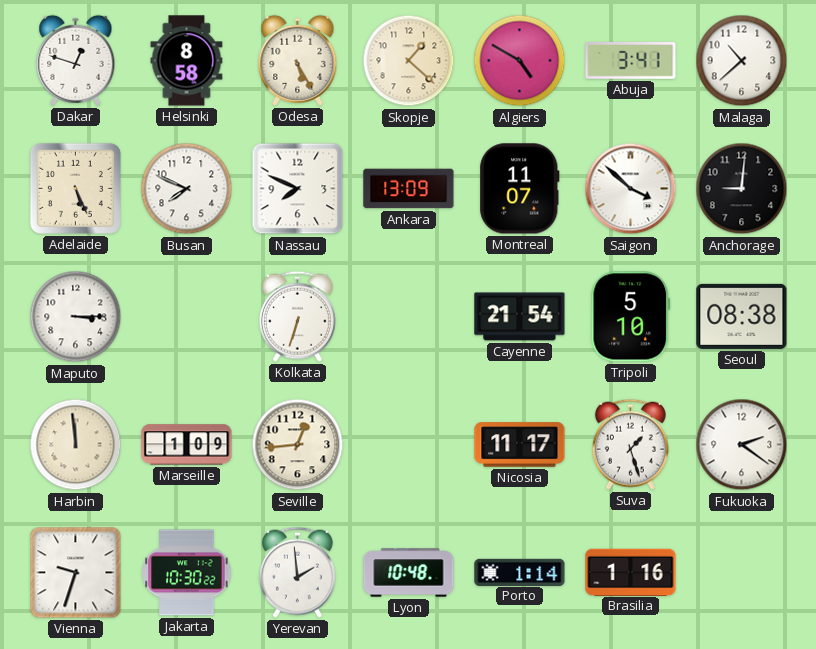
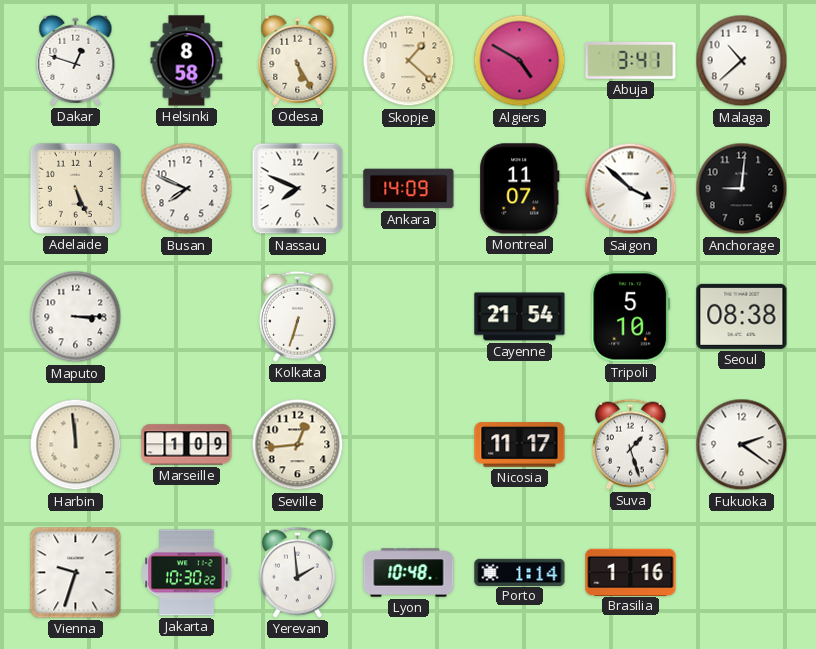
Ankara: 13:09 -> 14:09
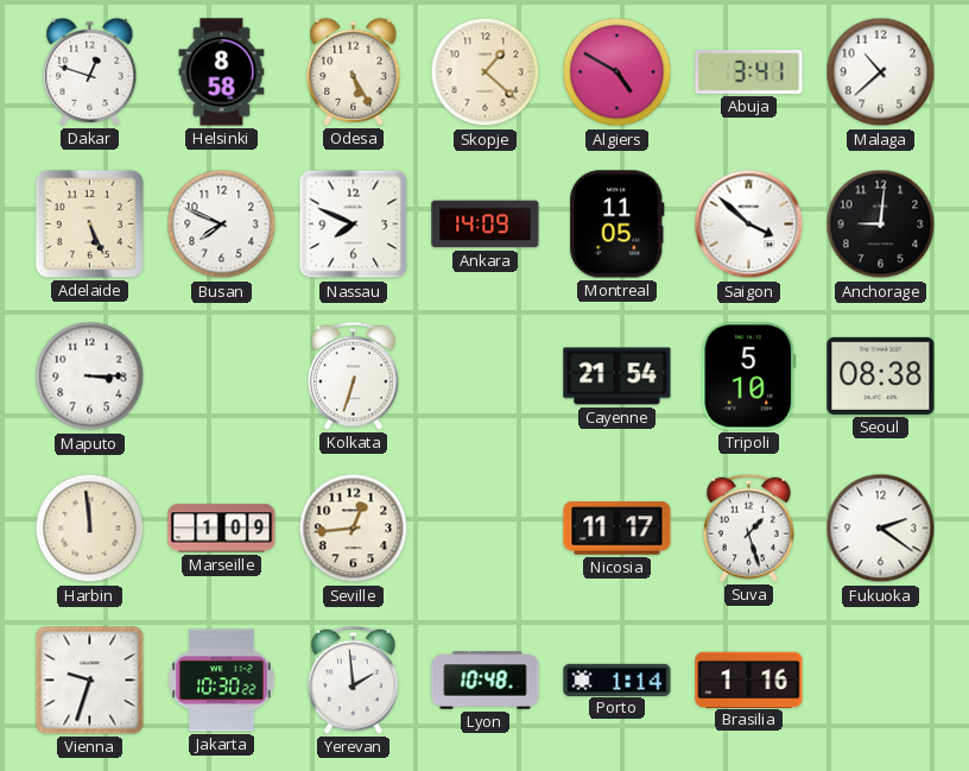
Montreal: 11:07 -> 11:05
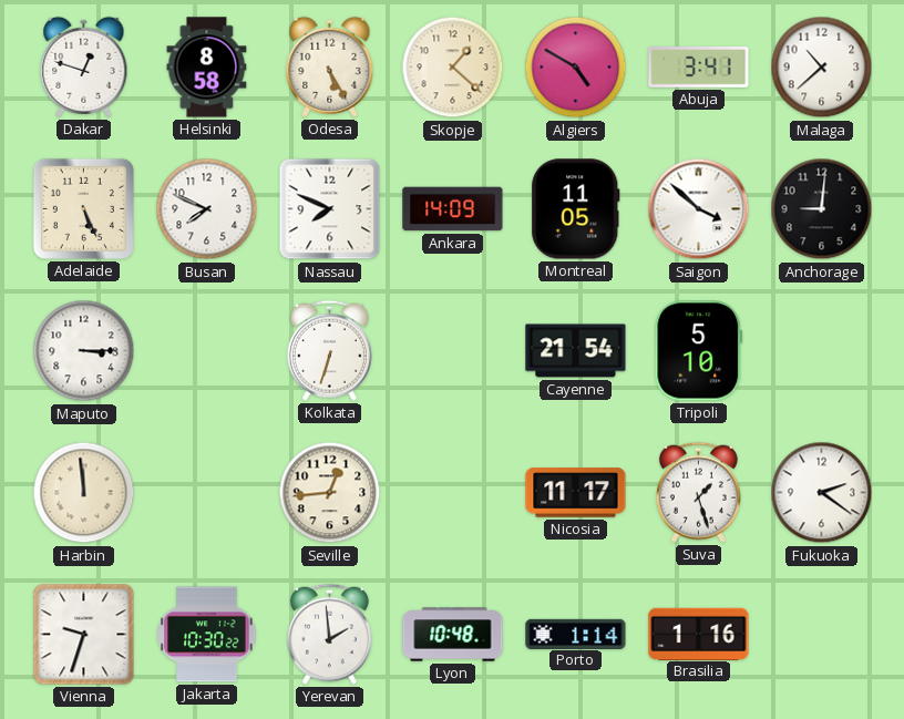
Seoul: 08:38 -> none
Marseille: 1:09 -> none
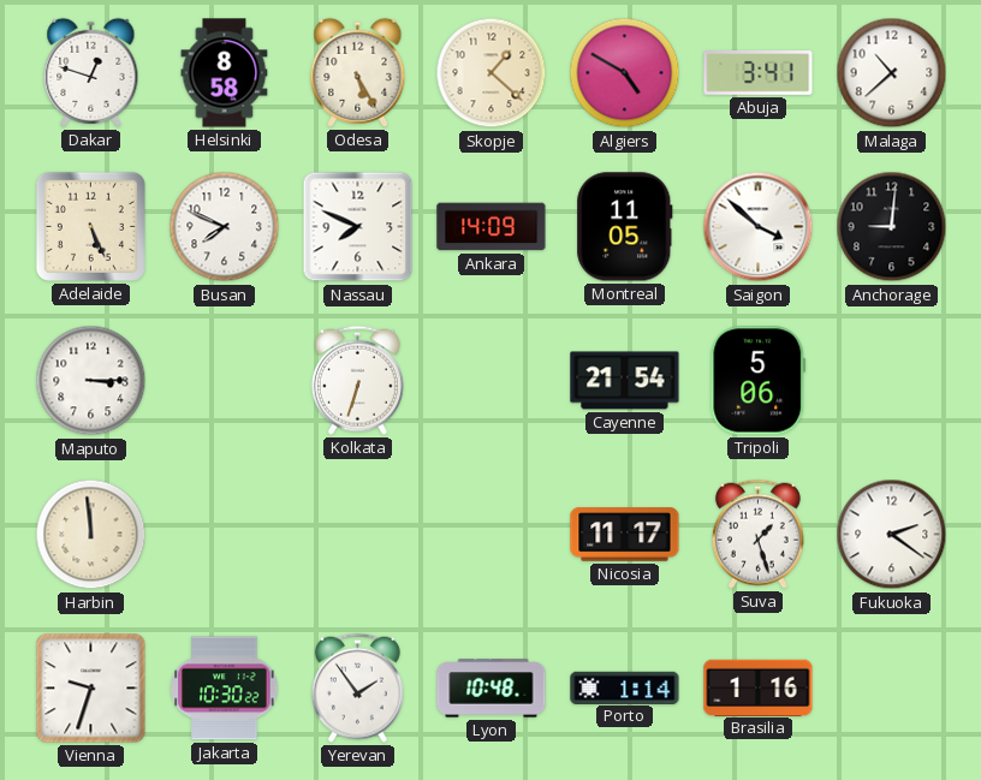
Tripoli: 5:10 -> 5:06
Seville: 12:44 -> none
Yerevan: 1:59 -> 1:54
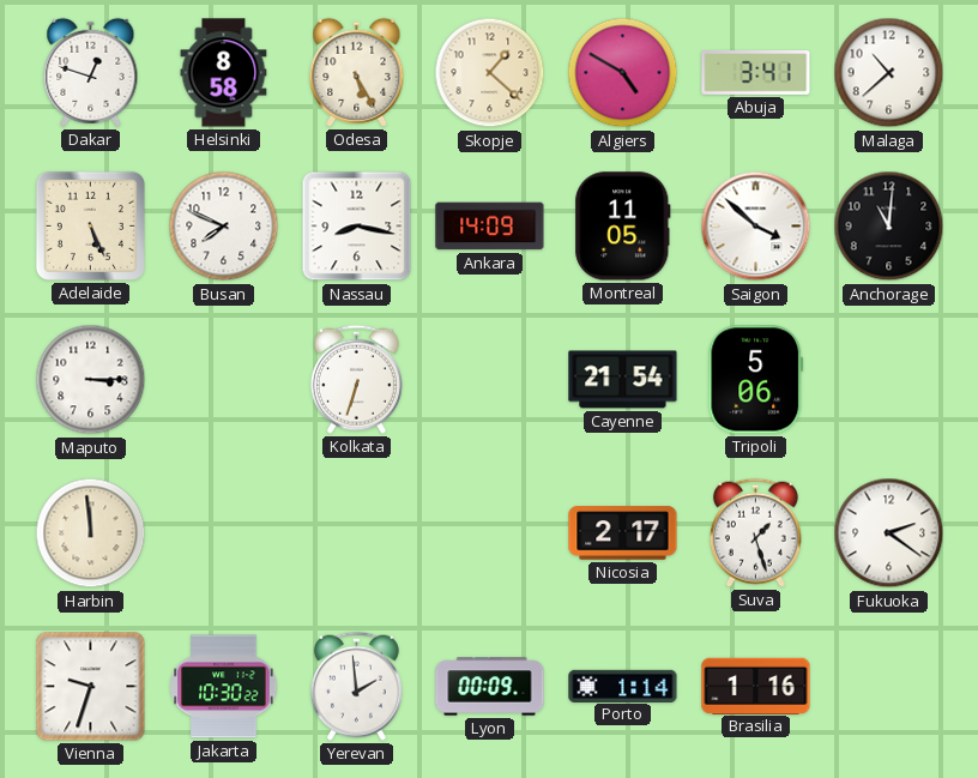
Nassau: 7:49 -> 8:17
Anchorage: 9:01 -> 11:01
Nicosia: 11:17 -> 2:17
Yerevan: 1:54 -> 1:59
Lyon: 10:48 -> 00:09
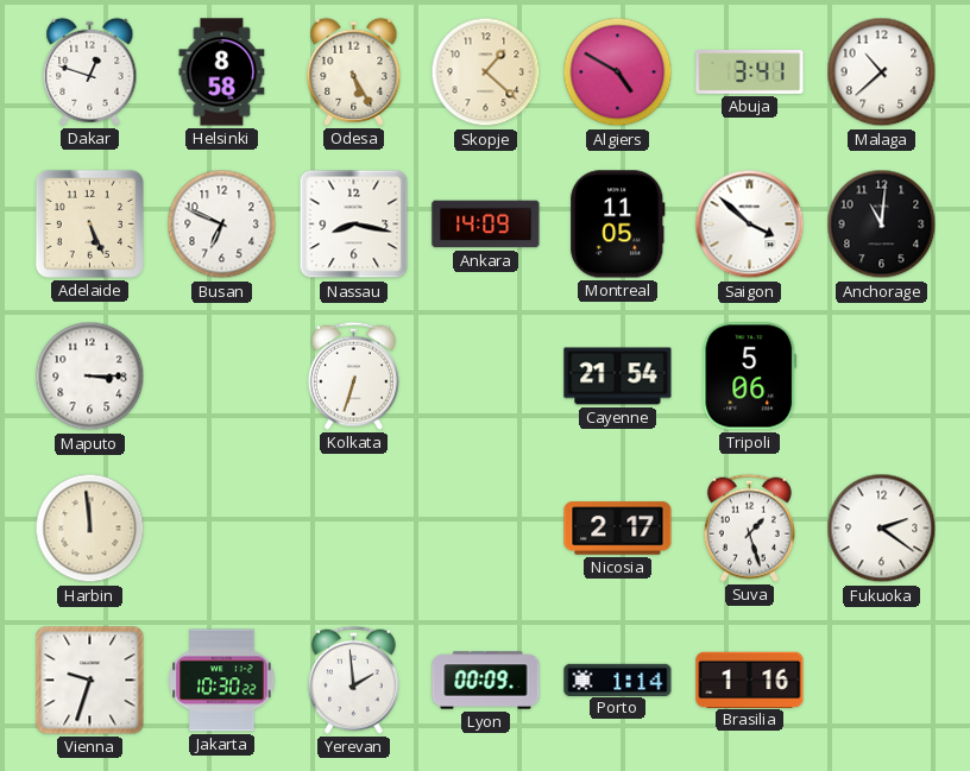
Busan: 7:49 -> 6:49
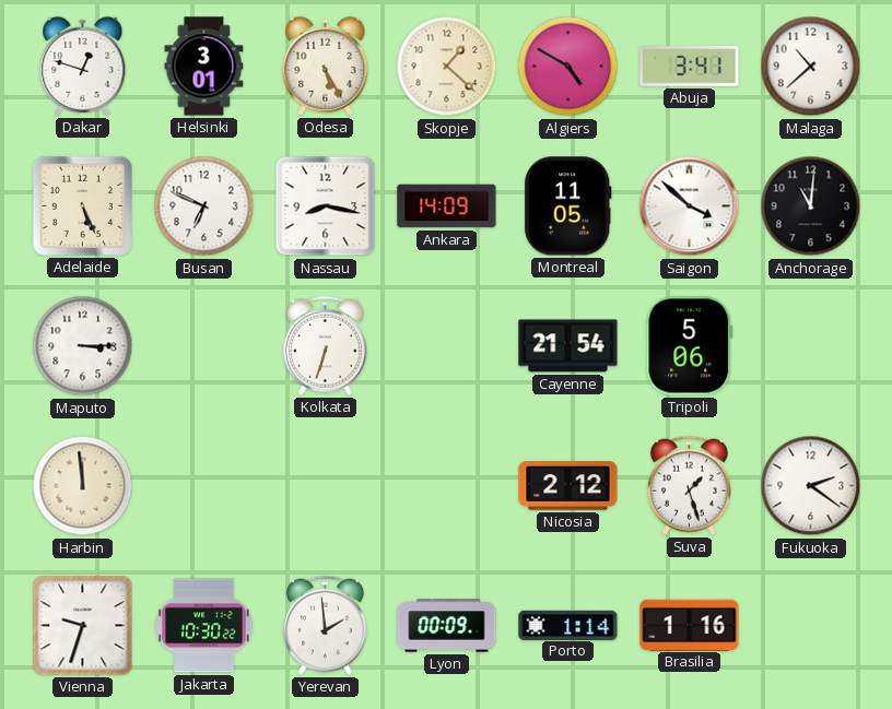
Helsinki: 8:58 -> 3:01
Nicosia: 2:17 -> 2:12
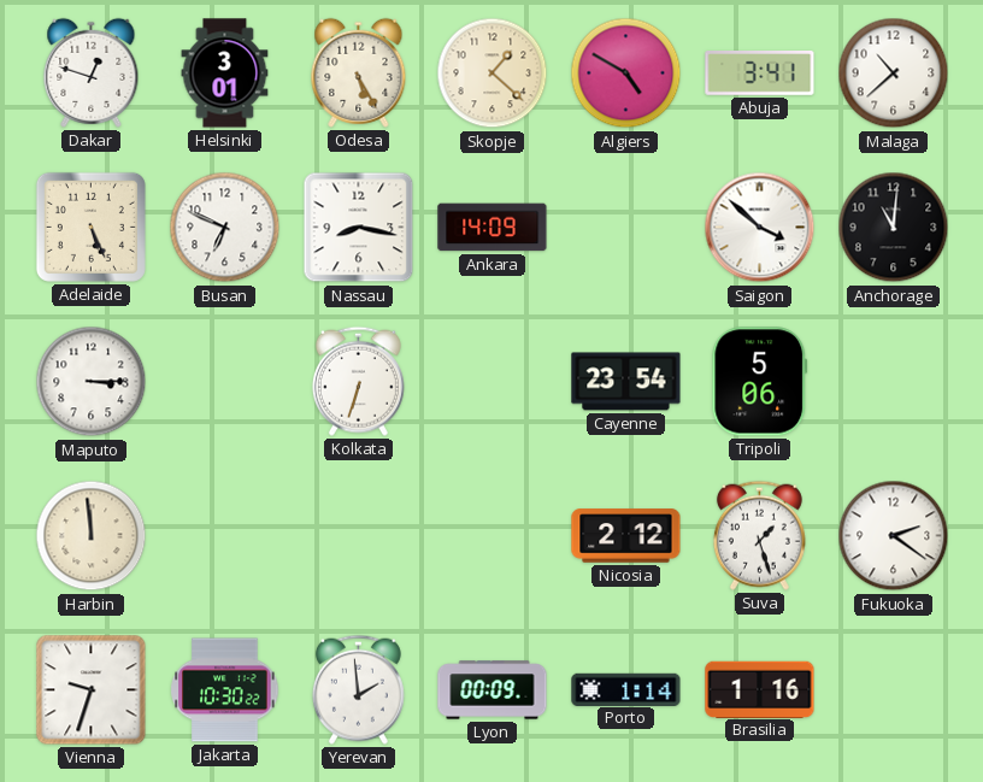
Montreal: 11:05 -> none
Cayenne: 21:54 -> 23:54
